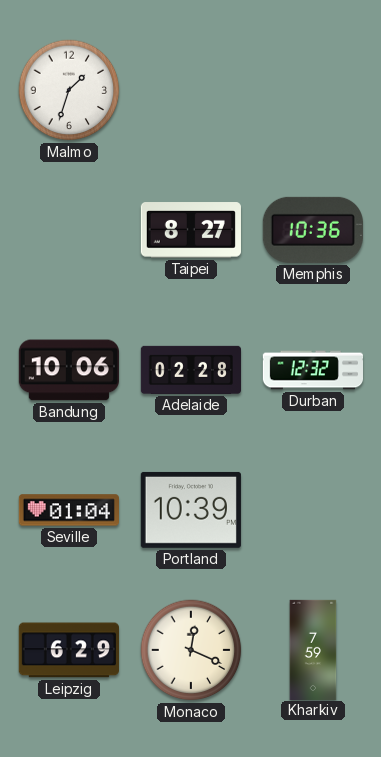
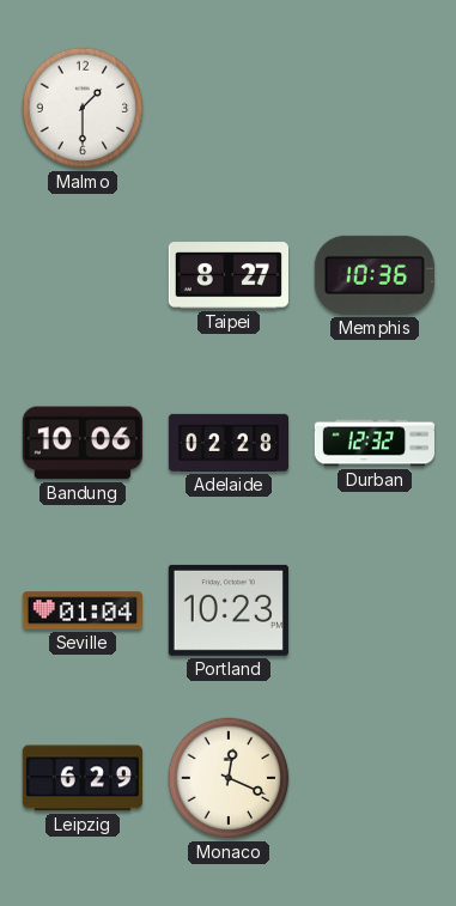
Malmo: 1:33 -> 1:30
Portland: 10:39 -> 10:23
Kharkiv: 7:59 -> none
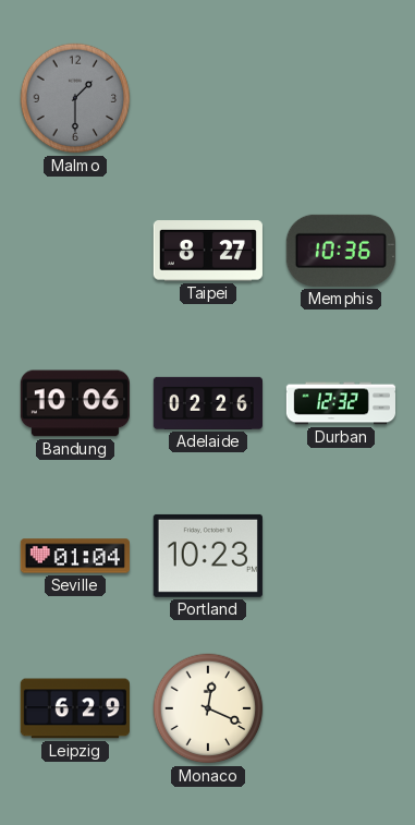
Malmo dial: white -> grey
Adelaide: 02:28 -> 02:26
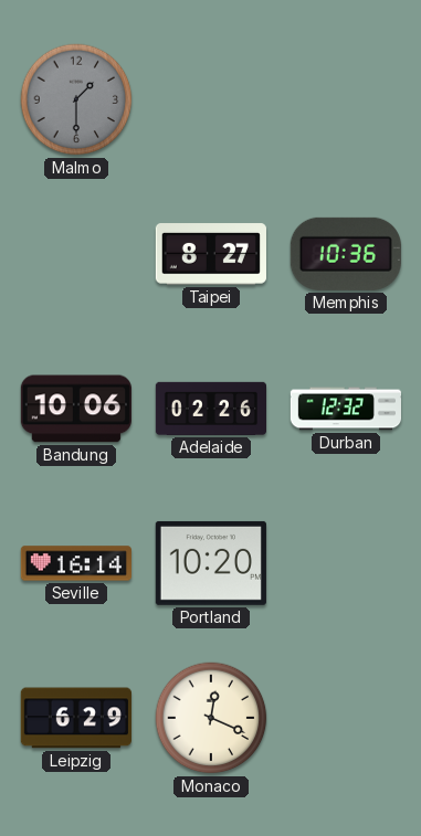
Seville: 01:04 -> 16:14
Portland: 10:23 -> 10:20
